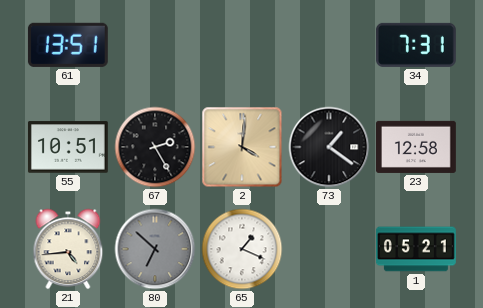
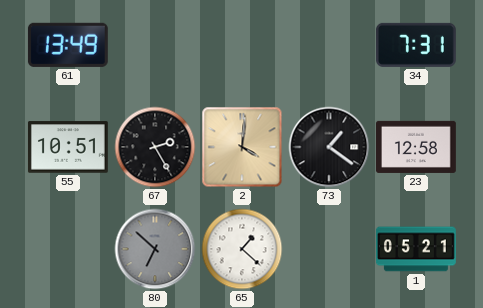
61: 13:51 -> 13:49
21: 4:44 -> none
65: 1:19 -> 1:22
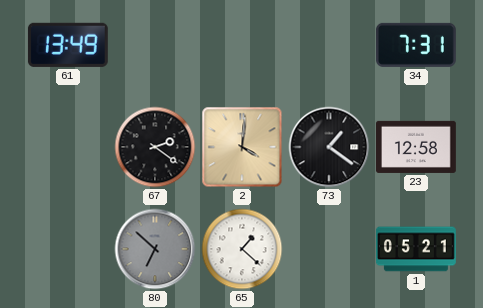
55: 10:51 -> none
67: 2:25 -> 2:21
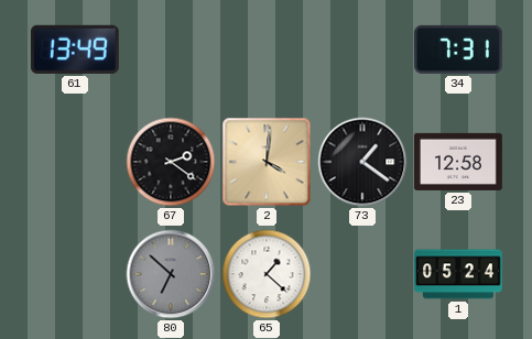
1: 05:21 -> 05:24
